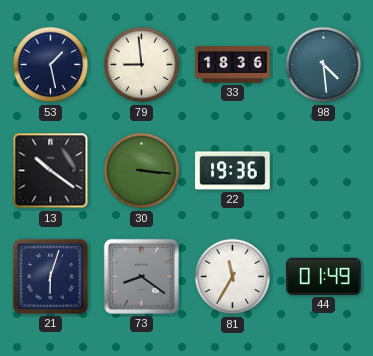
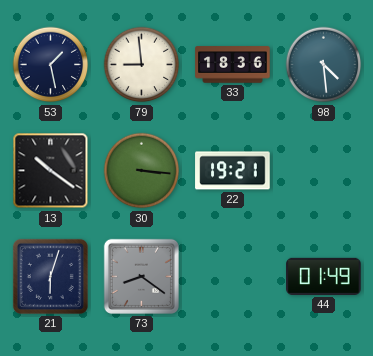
22: 19:36 -> 19:21
81: 11:35 -> none
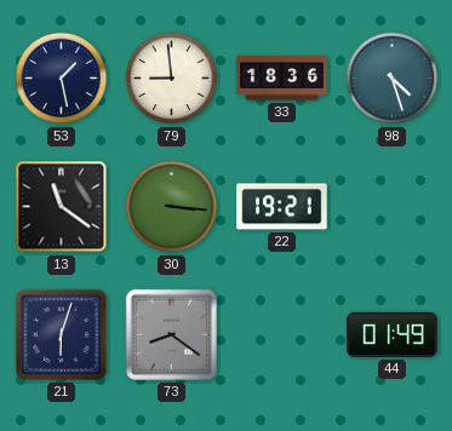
98: 4:29 -> 4:27
13: 10:21 -> 11:21
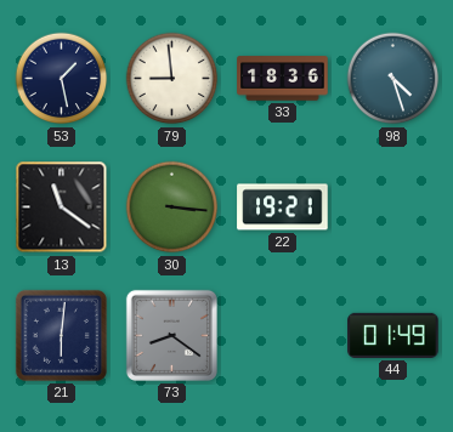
21: 6:03 -> 6:01
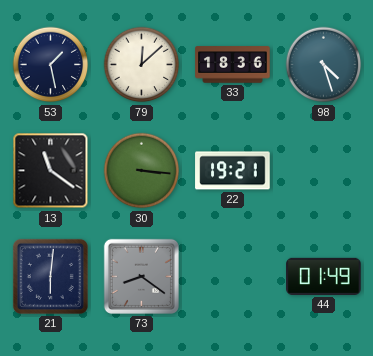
79: 8:59 -> 12:08
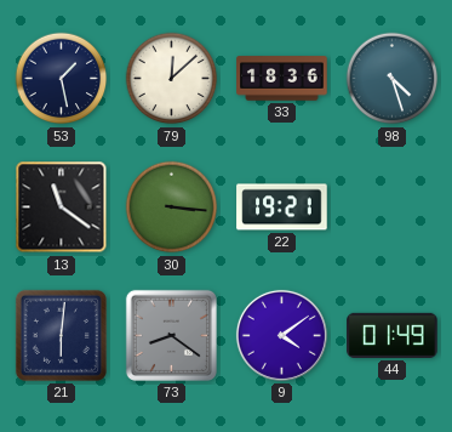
9: none -> 4:09
